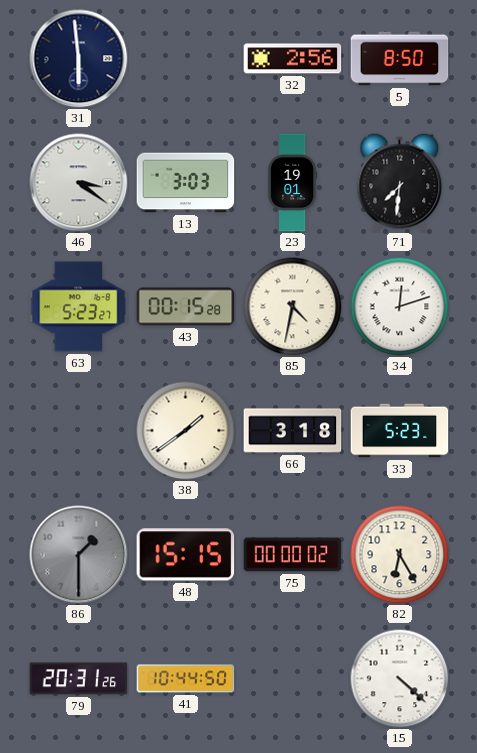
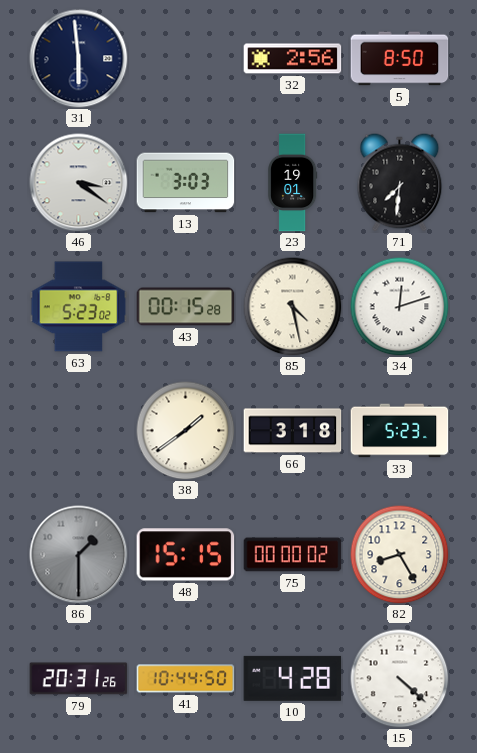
63: 5:23:27 -> 5:23:02
85: 4:32 -> 4:28
82: 6:25 -> 8:25
10: none -> 4:28
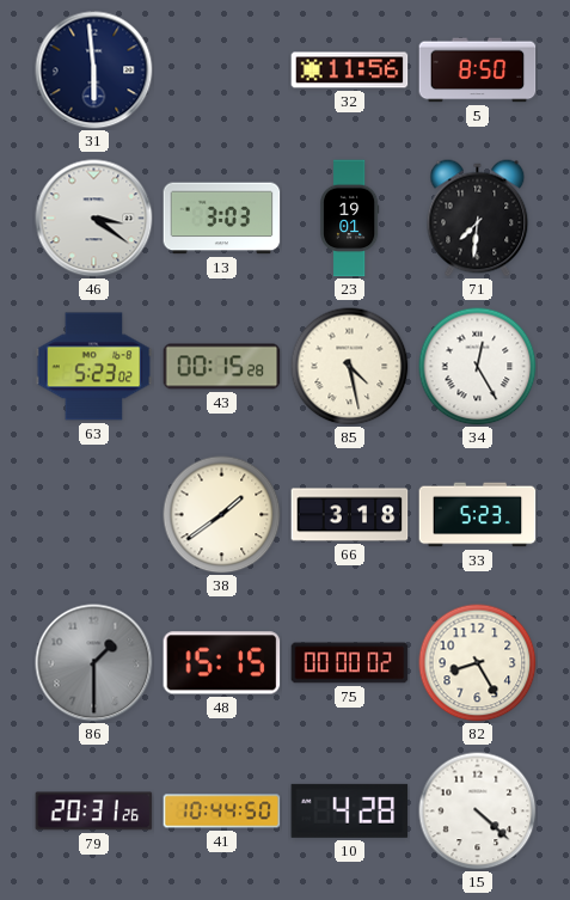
32: 2:56 -> 11:56
34: 12:12 -> 12:25
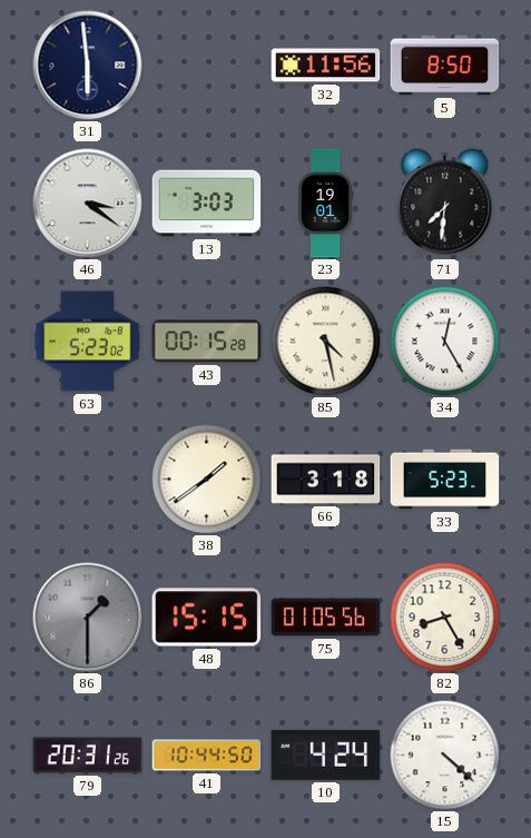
75: 00:00 -> 01:05
10: 4:28 -> 4:24
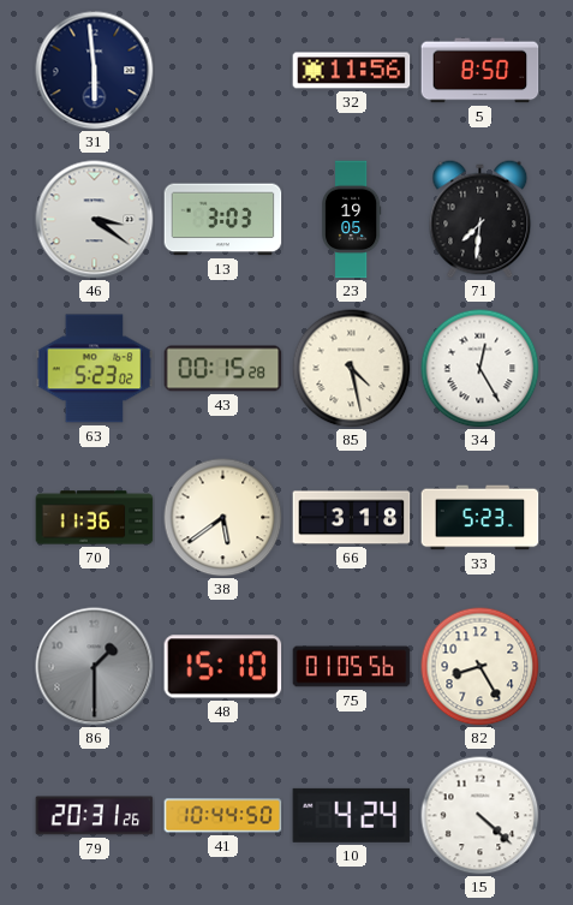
23: 19:01 -> 19:05
70: none -> 11:36
38: 1:39 -> 5:39
48: 15:15 -> 15:10
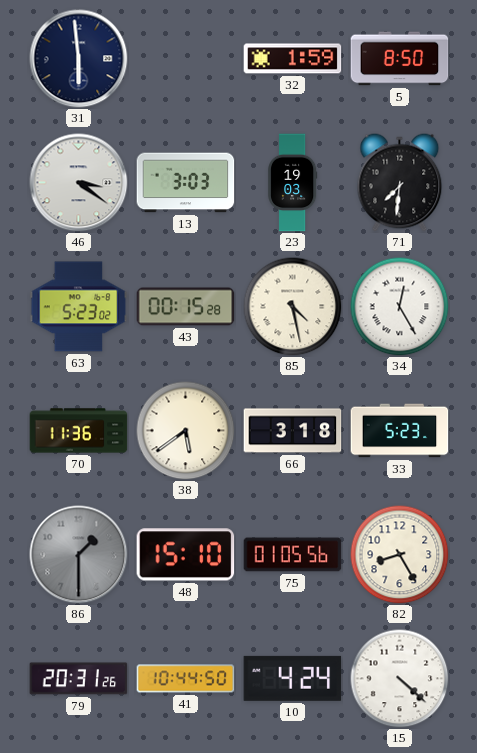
32: 11:56 -> 1:59
23: 19:05 -> 19:03
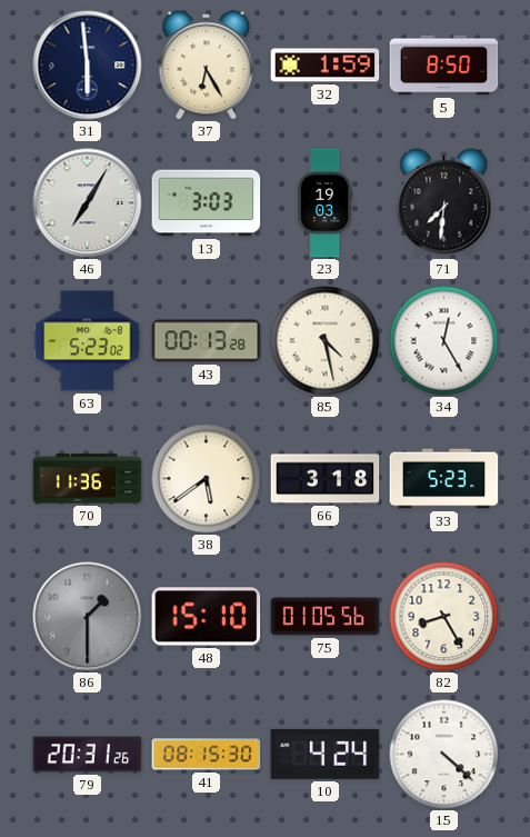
37: none -> 6:25
46: 3:21 -> 7:05
43: 00:15 -> 00:13
41: 10:44 -> 08:15
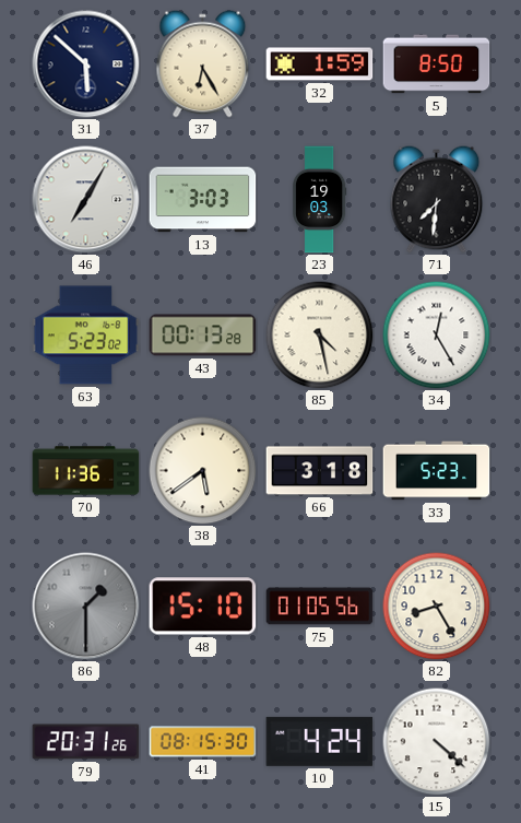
31: 5:59 -> 5:52
